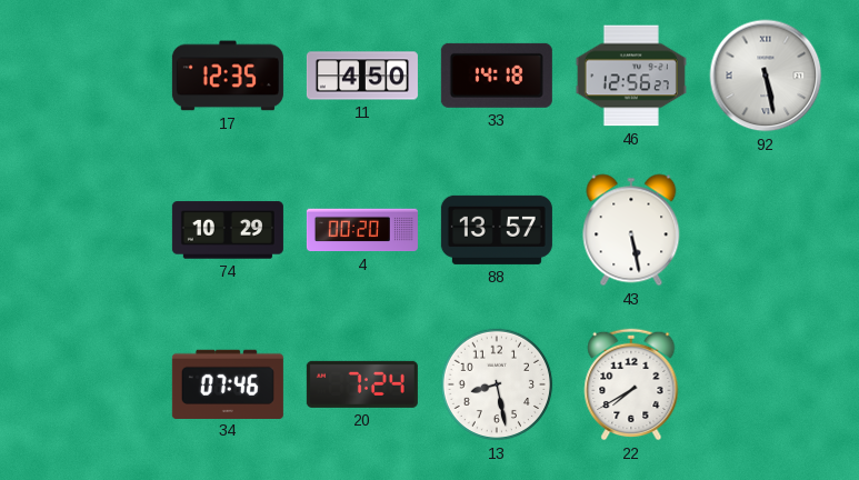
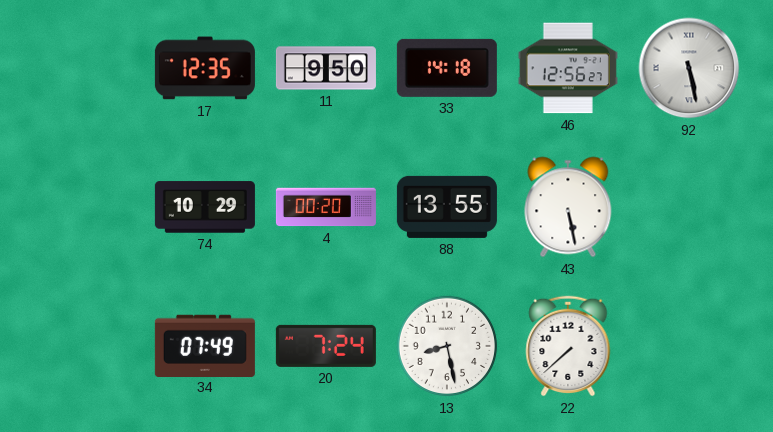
11: 4:50 -> 9:50
88: 13:57 -> 13:55
34: 07:46 -> 07:49
22: 7:40 -> 7:38
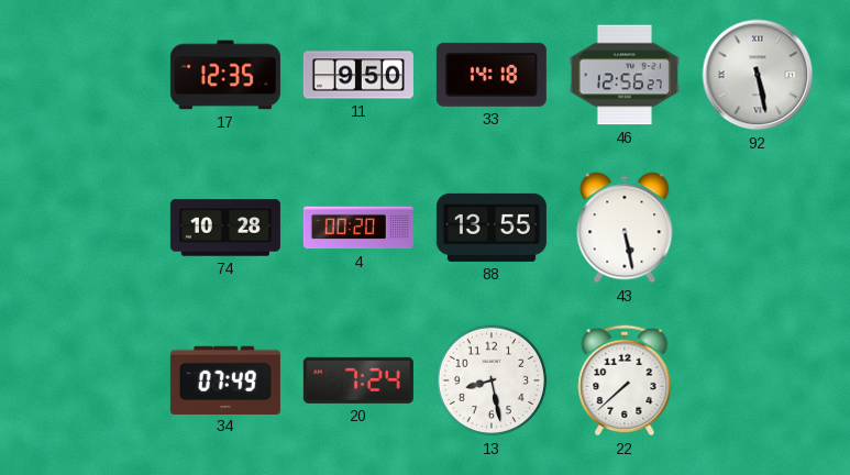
74: 10:29 -> 10:28
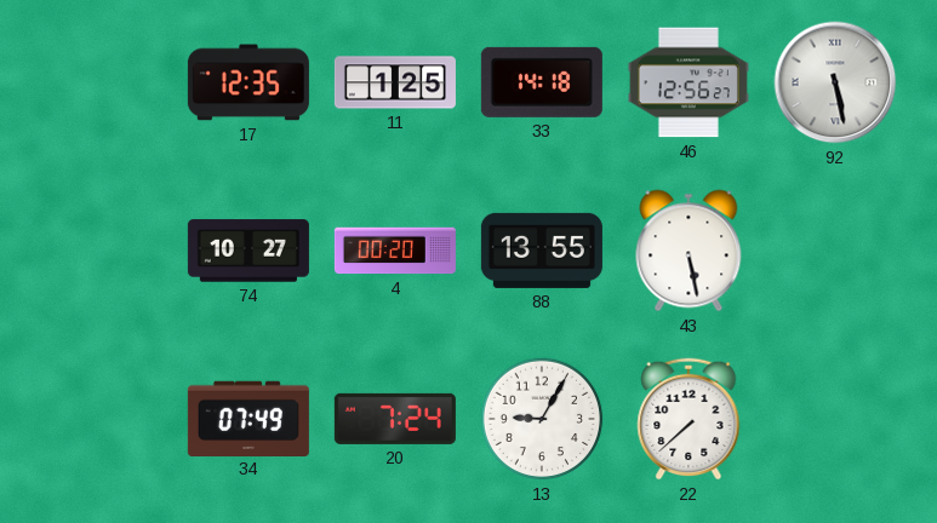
11: 9:50 -> 1:25
74: 10:28 -> 10:27
13: 8:28 -> 9:05
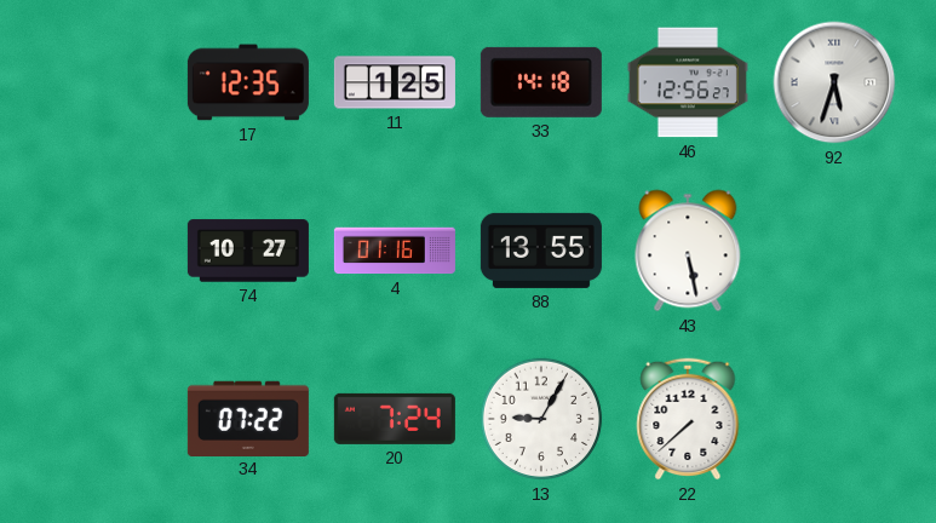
92: 5:28 -> 5:33
4: 00:20 -> 01:16
34: 07:49 -> 07:22
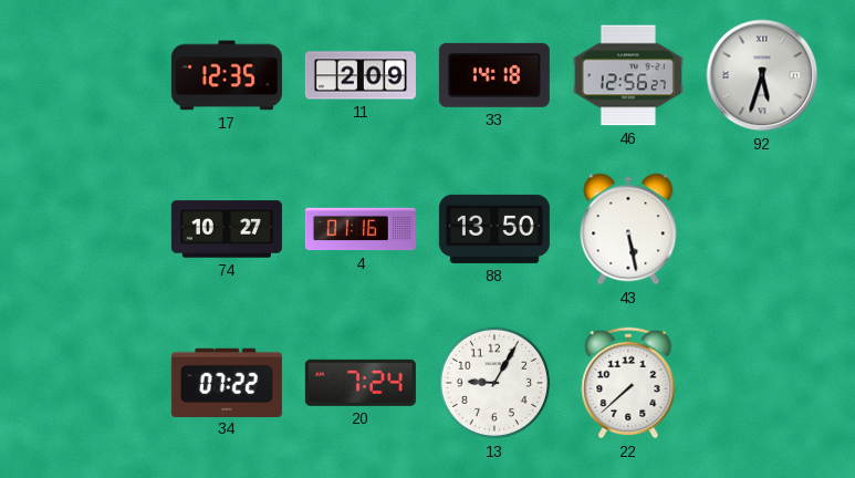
11: 1:25 -> 2:09
88: 13:55 -> 13:50
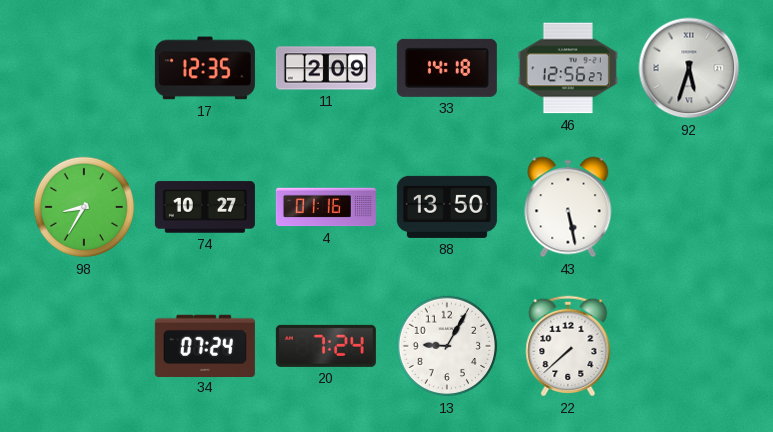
98: none -> 8:35
34: 07:22 -> 07:24
